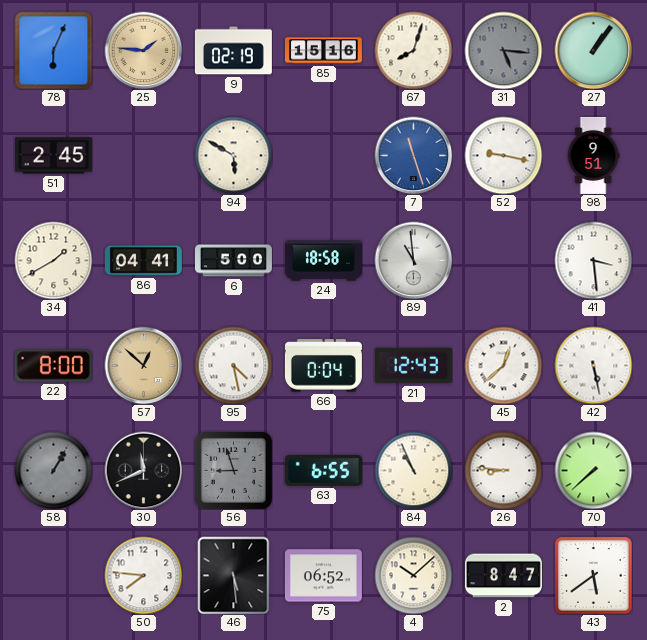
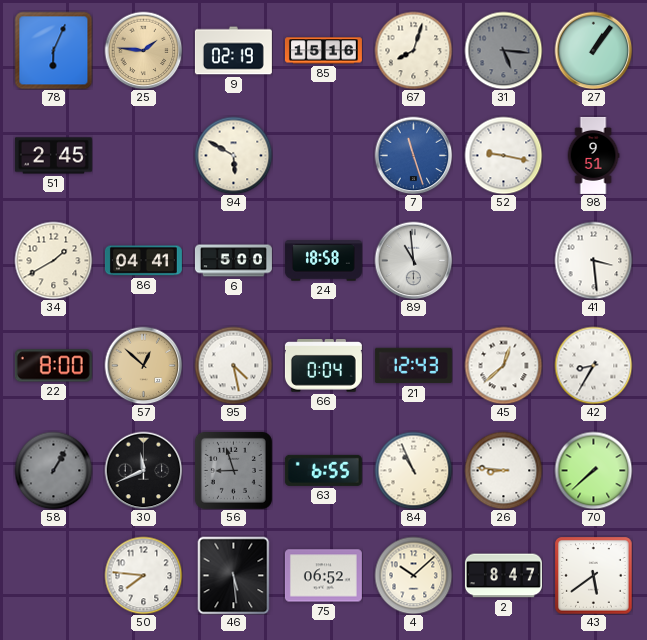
42: 5:28 -> 8:35
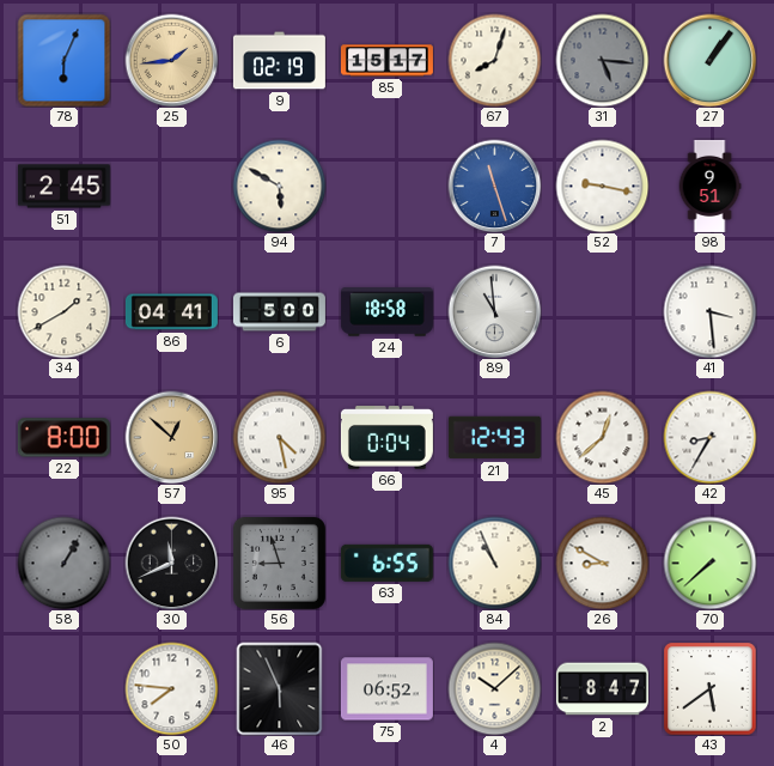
25: 1:46 -> 1:44
85: 15:16 -> 15:17
26: 8:46 -> 8:50
46: 5:29 -> 5:56
